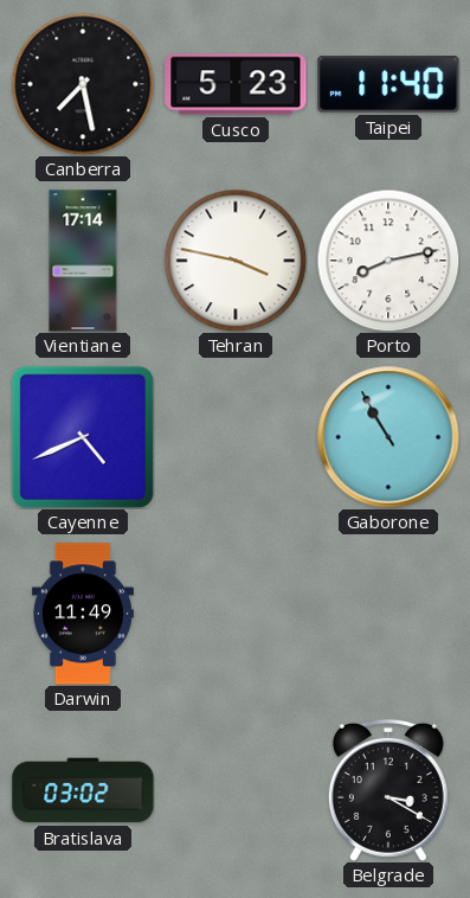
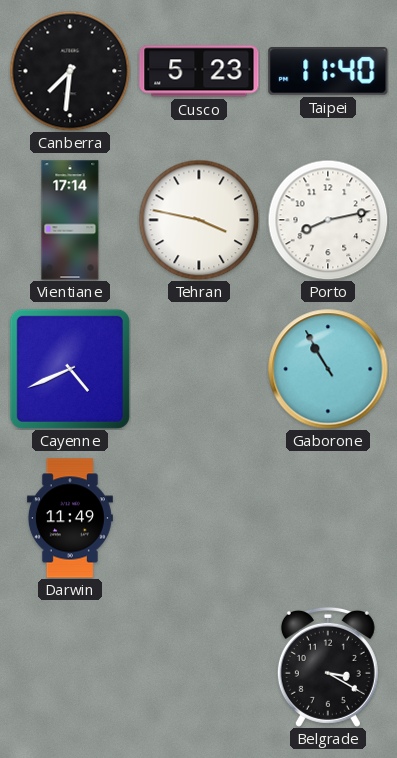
Canberra: 7:28 -> 7:31
Bratislava: 03:02 -> none
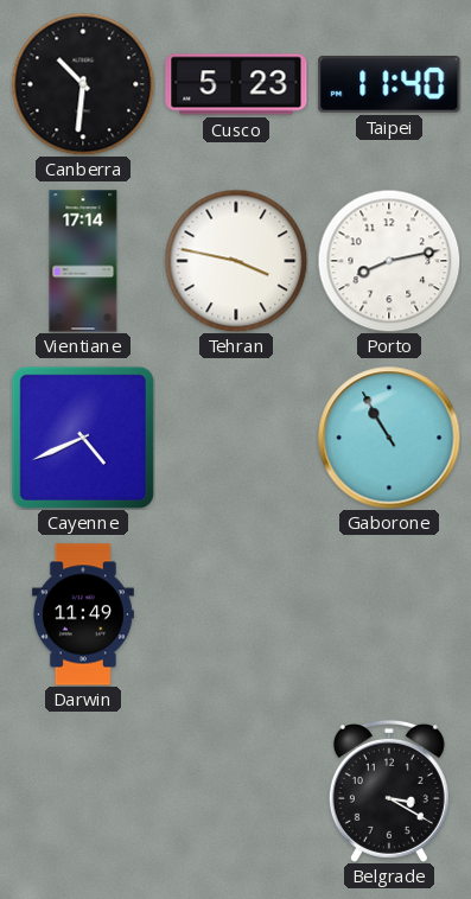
Canberra: 7:31 -> 10:31
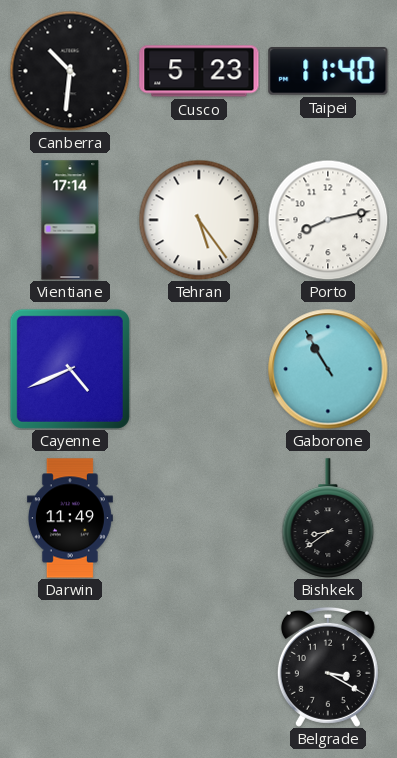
Tehran: 3:47 -> 5:24
Bishkek: none -> 8:39
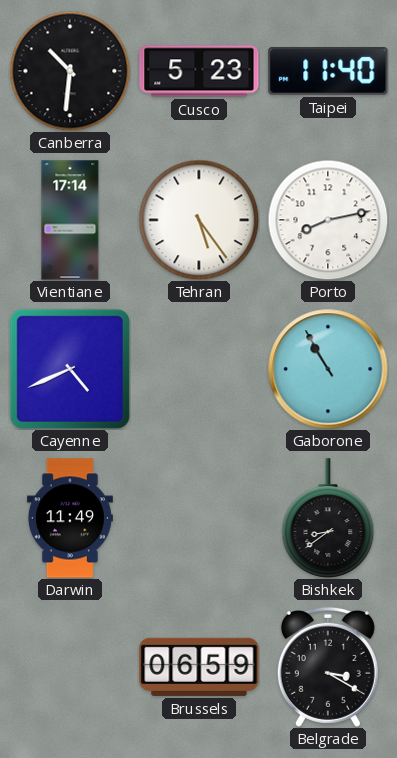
Brussels: none -> 06:59
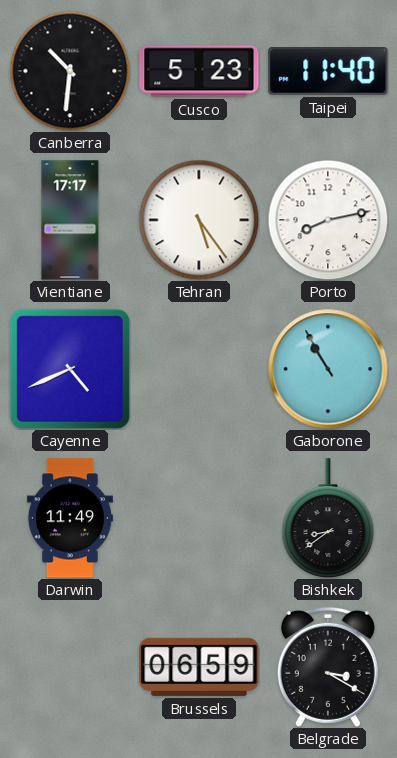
Vientiane: 17:14 -> 17:17
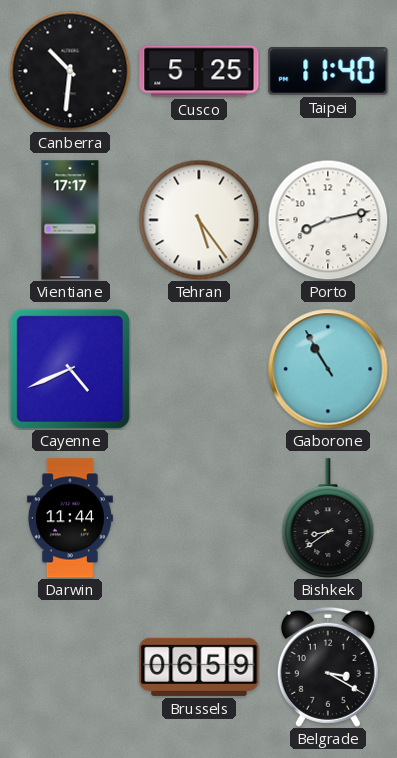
Cusco: 5:23 -> 5:25
Darwin: 11:49 -> 11:44
